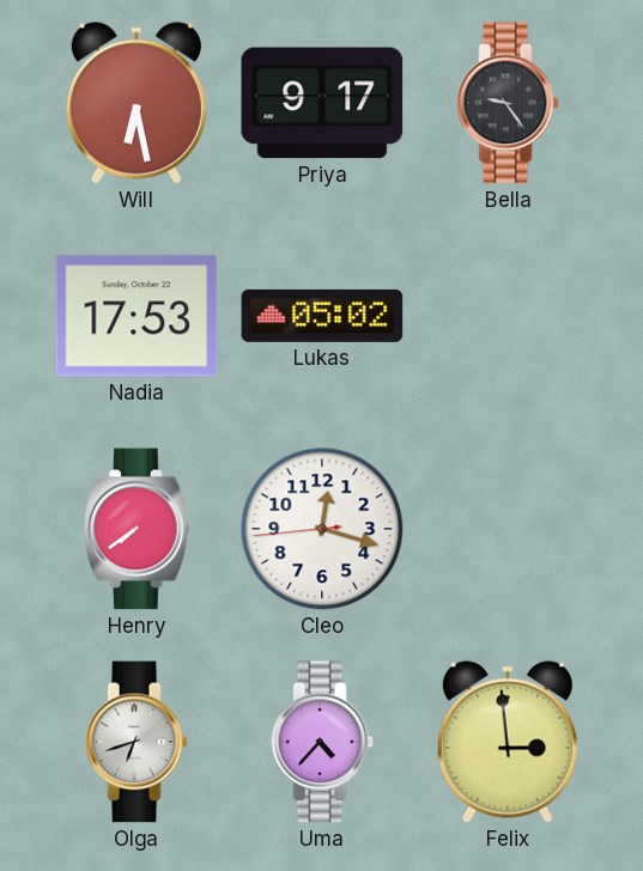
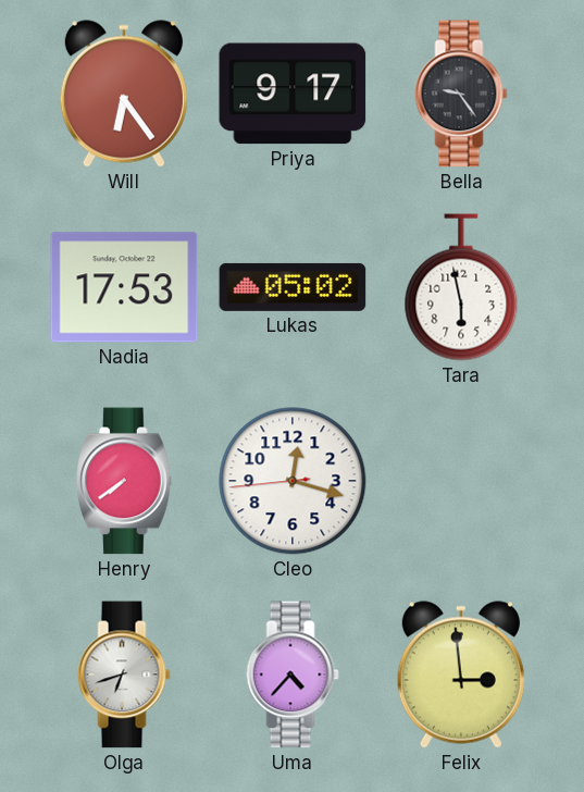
Will: 6:28 -> 6:24
Tara: none -> 5:58
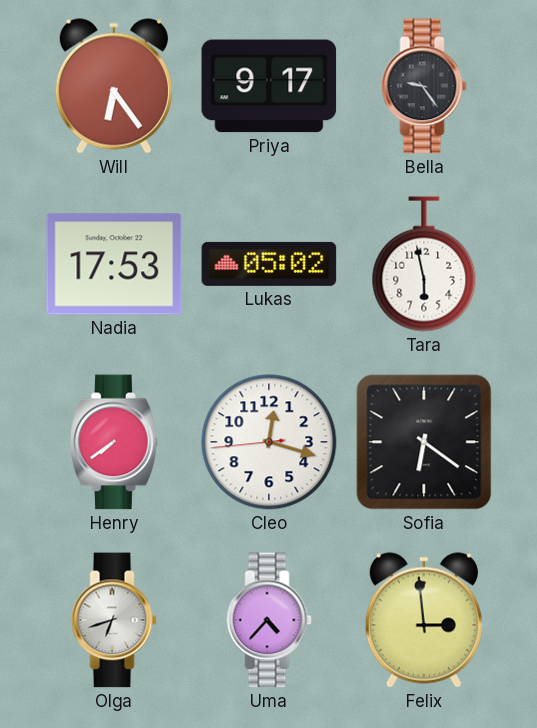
Sofia: none -> 6:21
